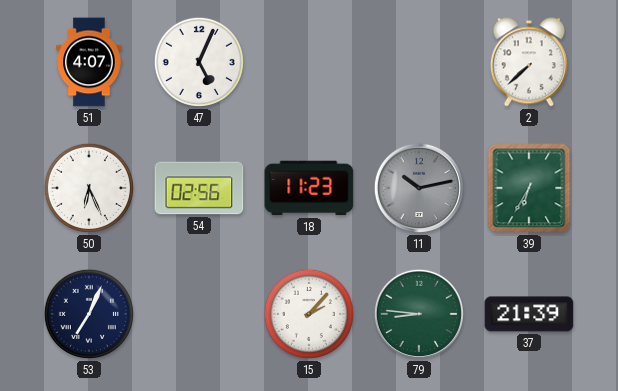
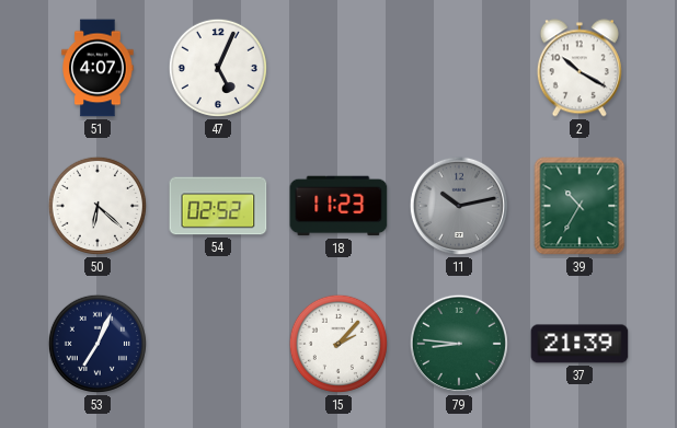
2: 7:38 -> 10:20
50: 6:26 -> 6:22
54: 02:56 -> 02:52
39: 6:35 -> 10:35
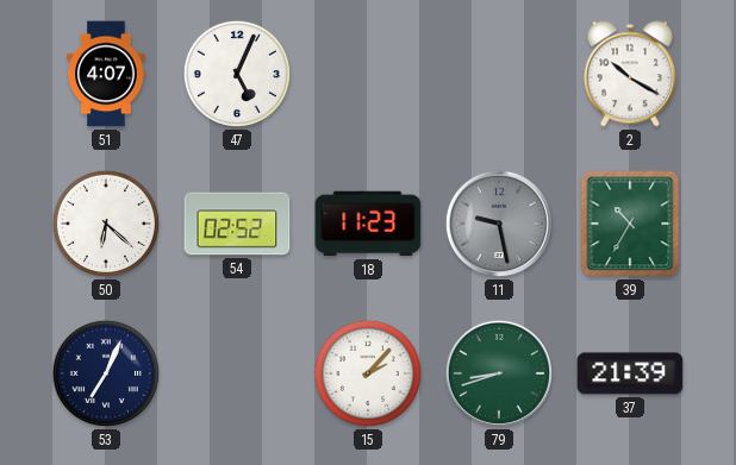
11: 10:13 -> 9:28
79: 8:46 -> 8:42
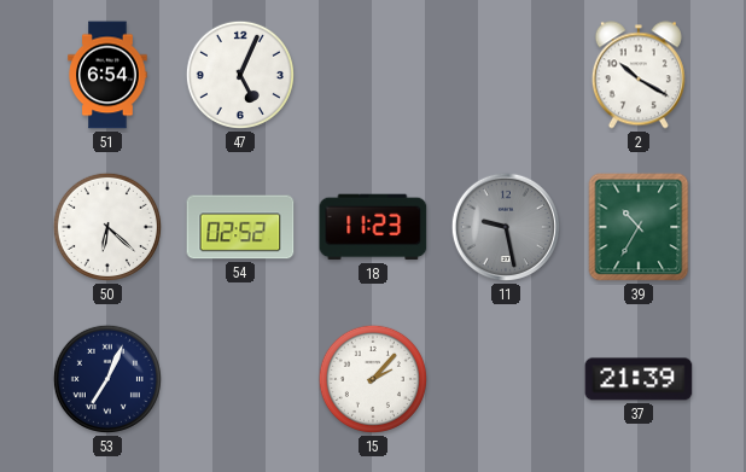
51: 4:07 -> 6:54
79: 8:42 -> none
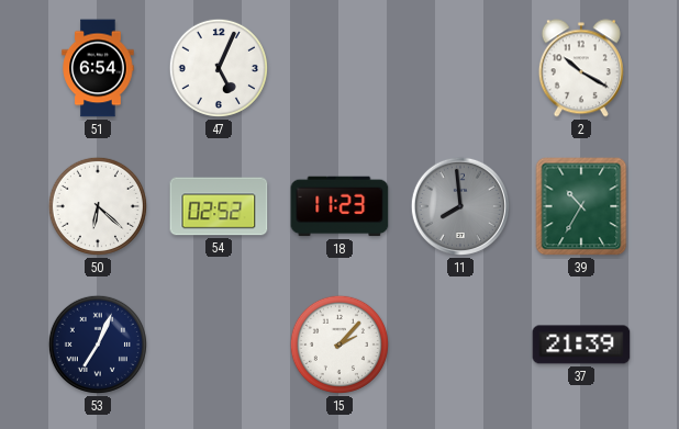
11: 9:28 -> 7:59
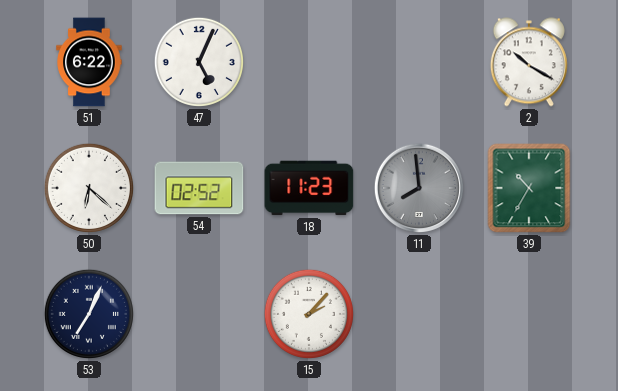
51: 6:54 -> 6:22
37: 21:39 -> none
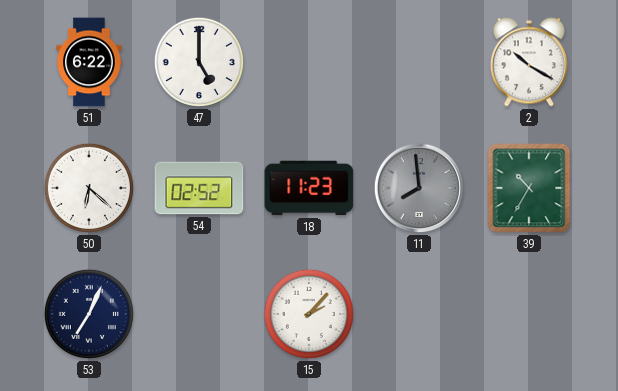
47: 5:04 -> 5:00
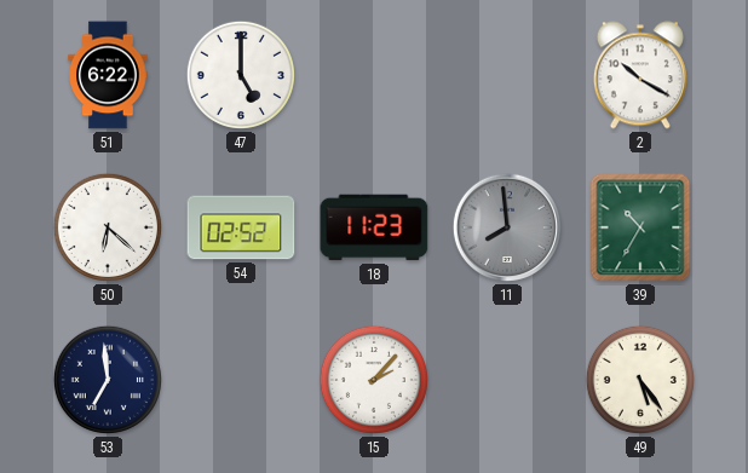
53: 7:04 -> 6:59
49: none -> 5:24
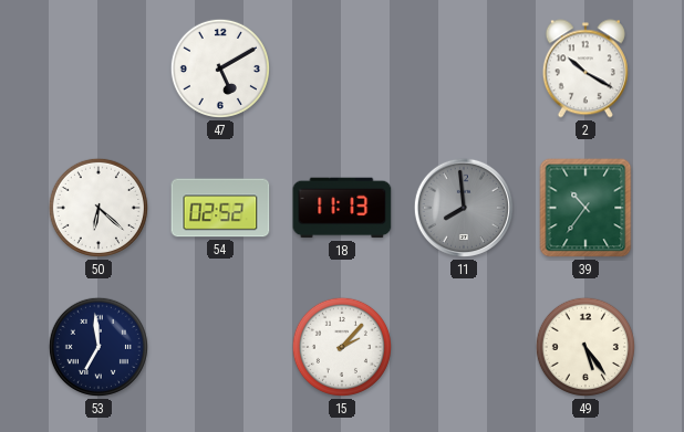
51: 6:22 -> none
47: 5:00 -> 5:10
18: 11:23 -> 11:13
39: 10:35 -> 10:36
